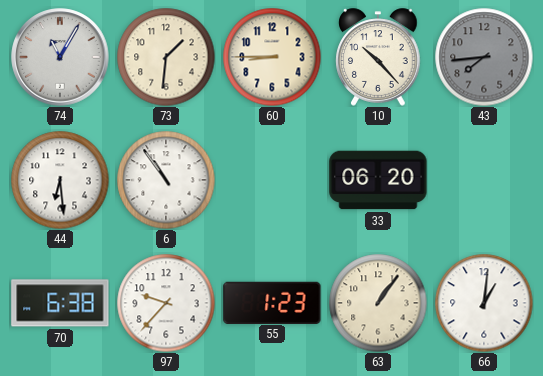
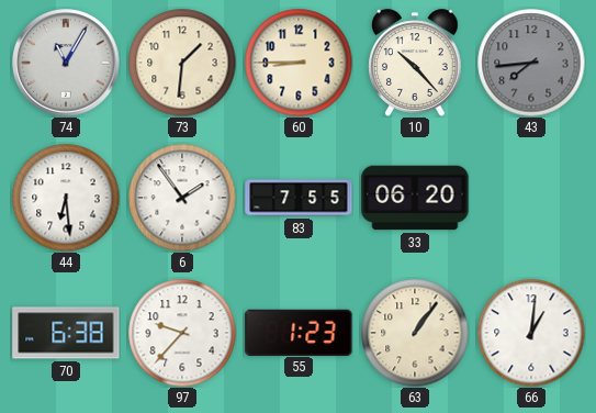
6: 10:54 -> 1:54
83: none -> 7:55
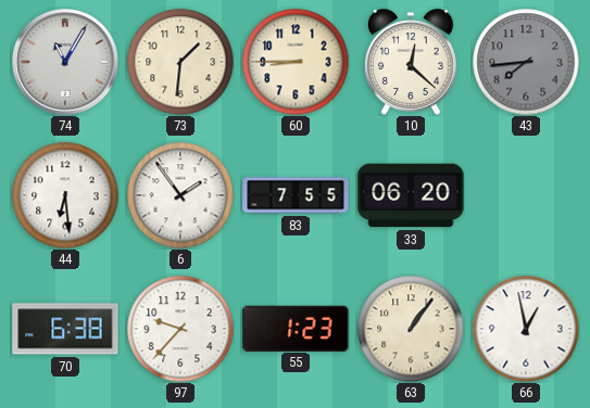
10: 10:23 -> 12:22
66: 1:01 -> 12:58
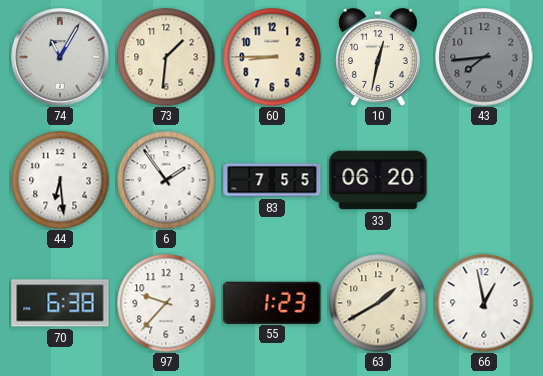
10: 12:22 -> 12:32
63: 1:06 -> 1:40
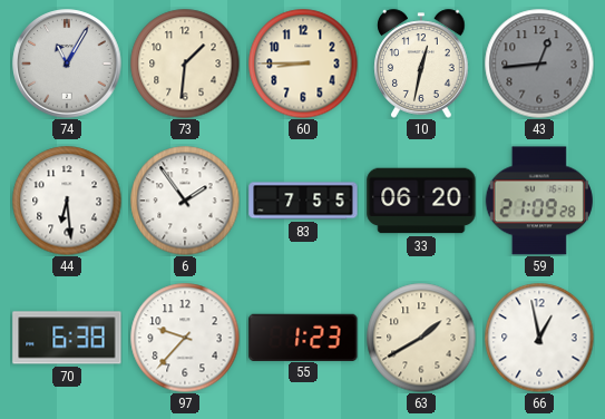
43: 7:44 -> 12:44
59: none -> 21:09
